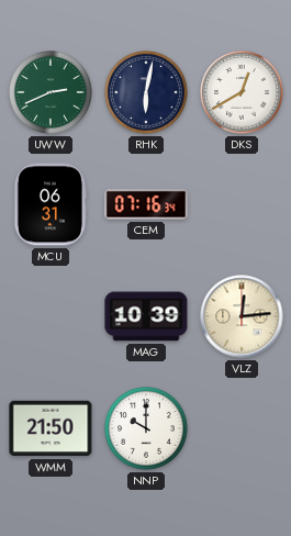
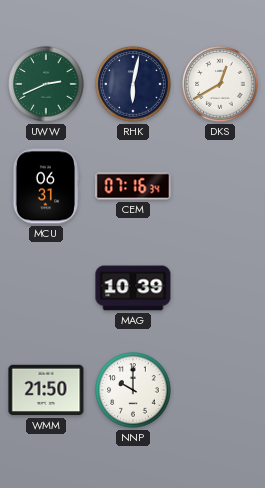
VLZ: 12:14 -> none
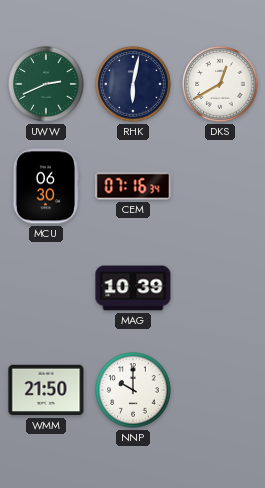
MCU: 06:31 -> 06:30
